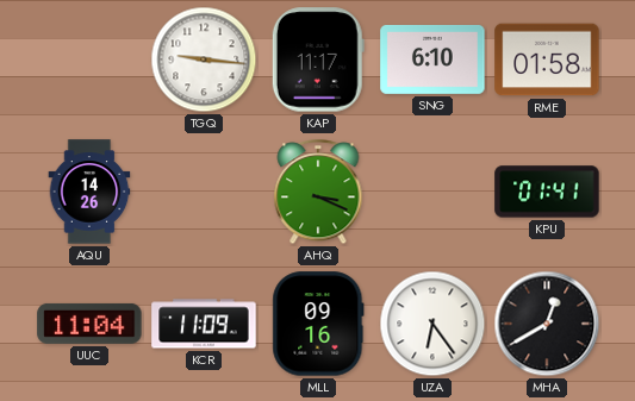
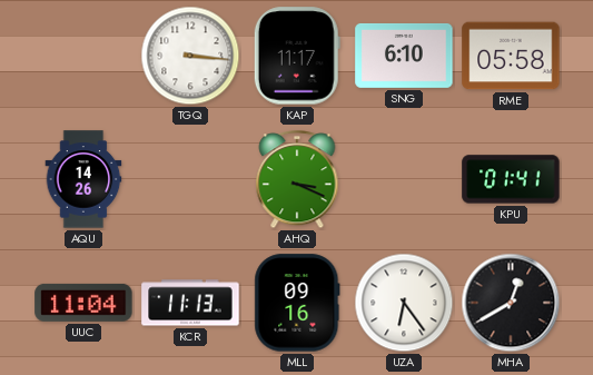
TGQ: 9:16 -> 3:16
RME: 01:58 -> 05:58
KCR: 11:09 -> 11:13
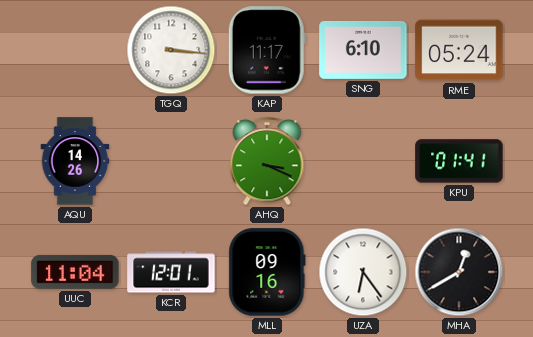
RME: 05:58 -> 05:24
KCR: 11:13 -> 12:01
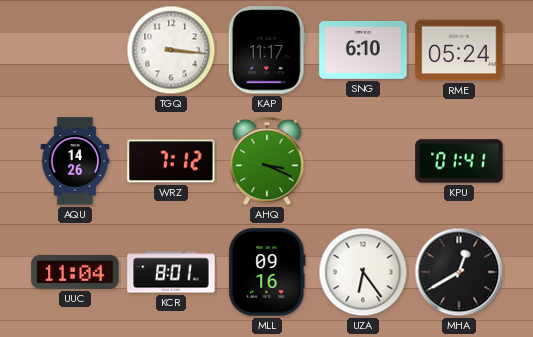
WRZ: none -> 7:12
KCR: 12:01 -> 8:01
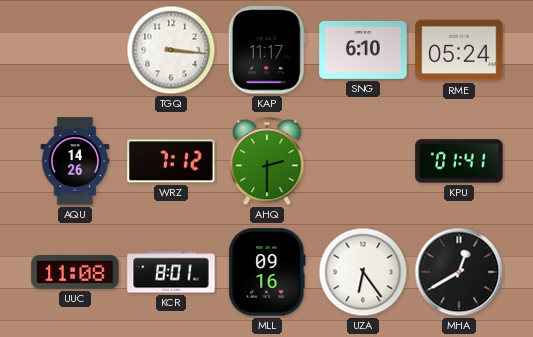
AHQ: 3:19 -> 2:30
UUC: 11:04 -> 11:08
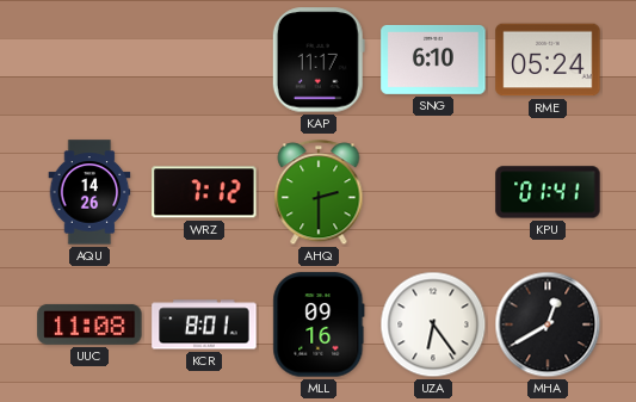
TGQ: 3:16 -> none
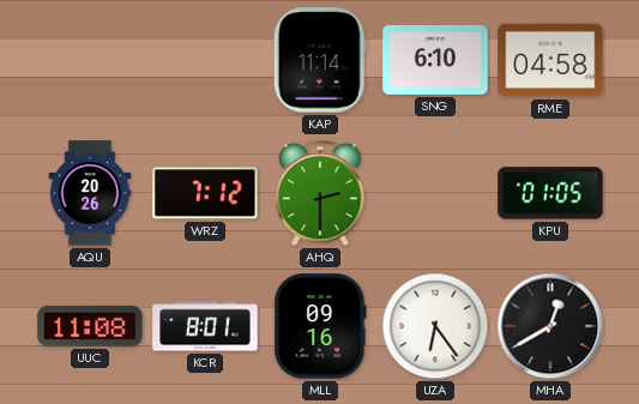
KAP: 11:17 -> 11:14
RME: 05:24 -> 04:58
AQU: 14:26 -> 20:26
KPU: 01:41 -> 01:05
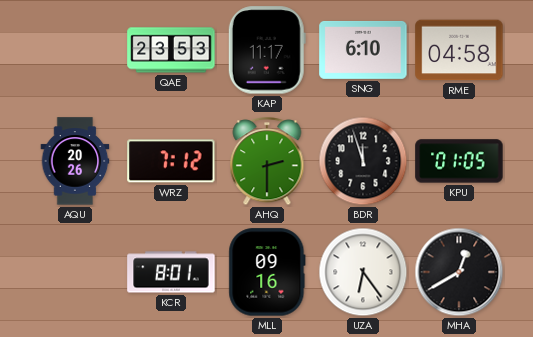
QAE: none -> 23:53
KAP: 11:14 -> 11:17
BDR: none -> 11:57
UUC: 11:08 -> none
